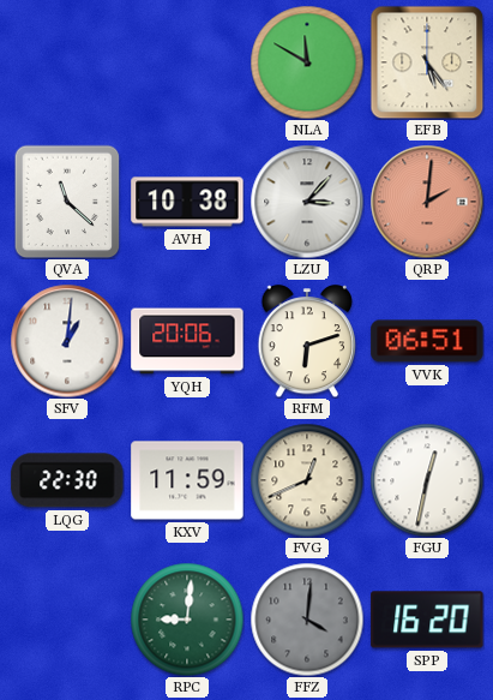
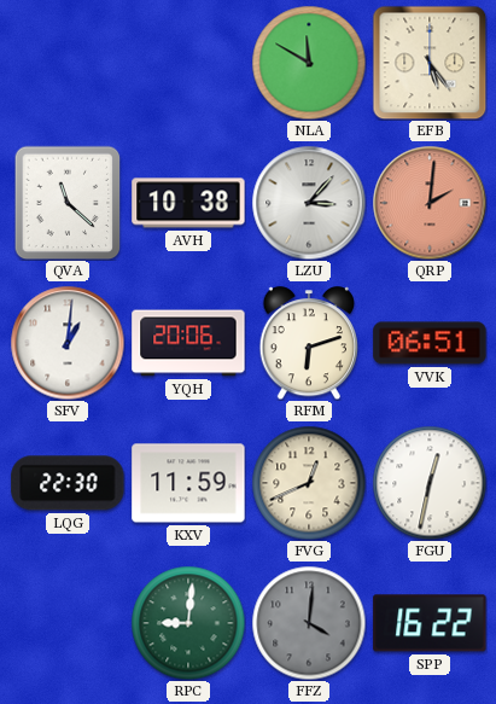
SPP: 16:20 -> 16:22
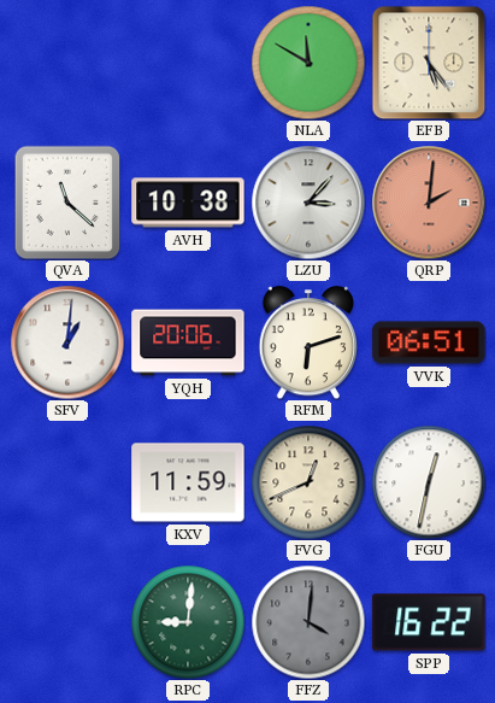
LQG: 22:30 -> none
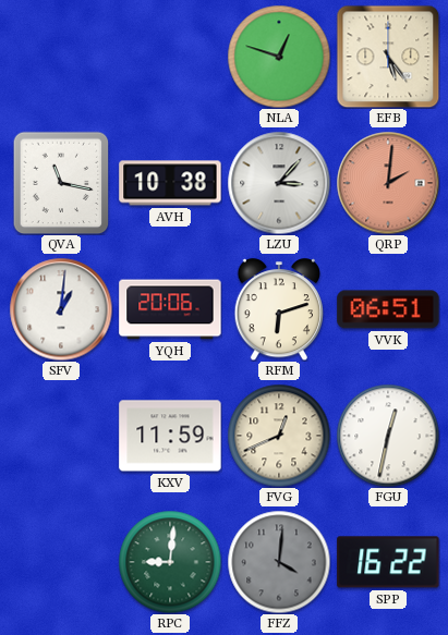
NLA: 11:50 -> 12:48
QVA: 11:22 -> 11:17
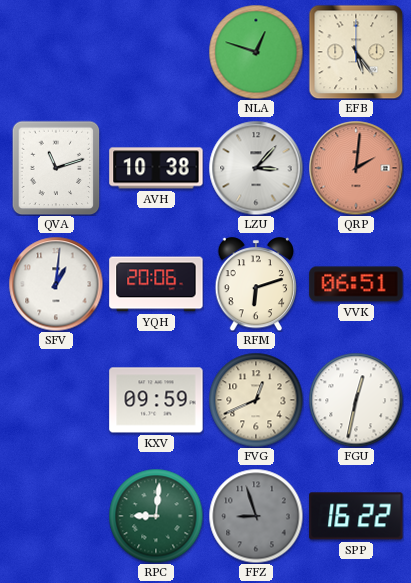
QVA: 11:17 -> 11:12
KXV: 11:59 -> 09:59
FFZ: 4:01 -> 8:57
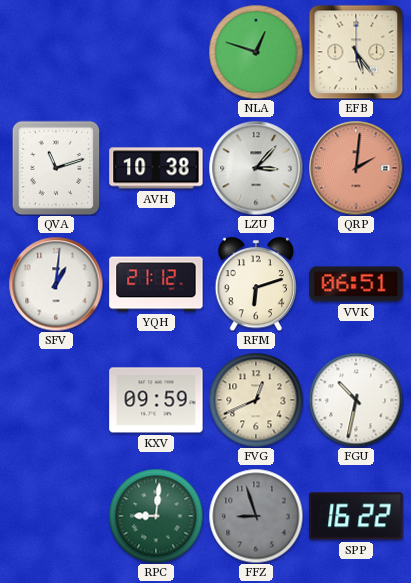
YQH: 20:06 -> 21:12
FGU: 12:32 -> 10:32
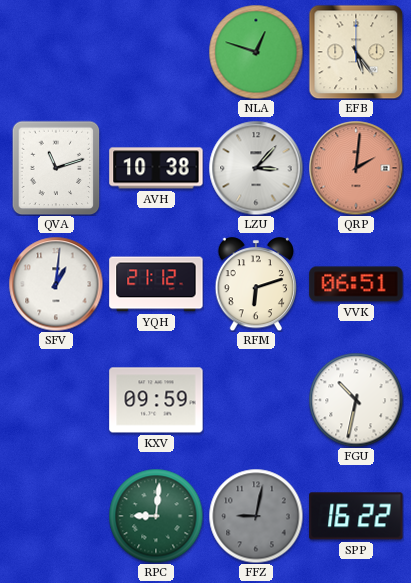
FVG: 12:41 -> none
FFZ: 8:57 -> 9:02
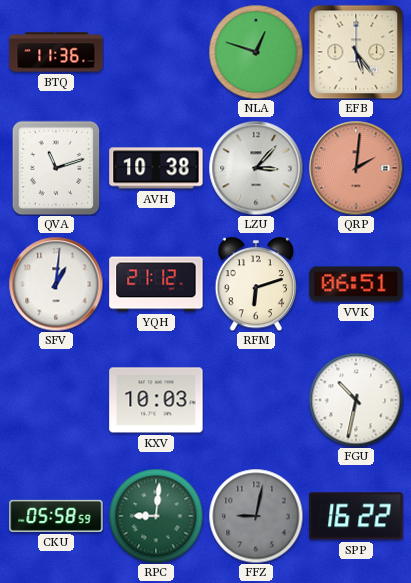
BTQ: none -> 11:36
KXV: 09:59 -> 10:03
CKU: none -> 05:58
